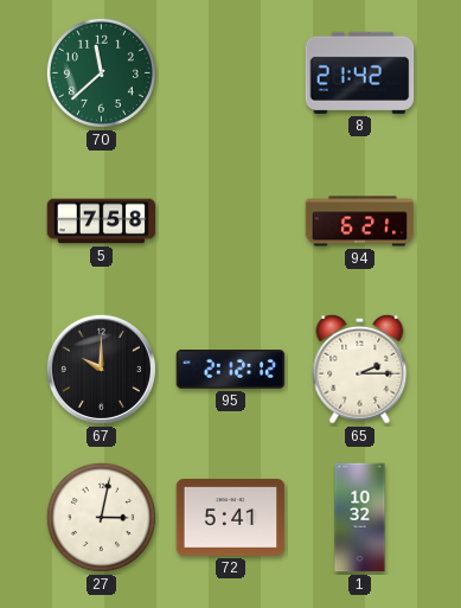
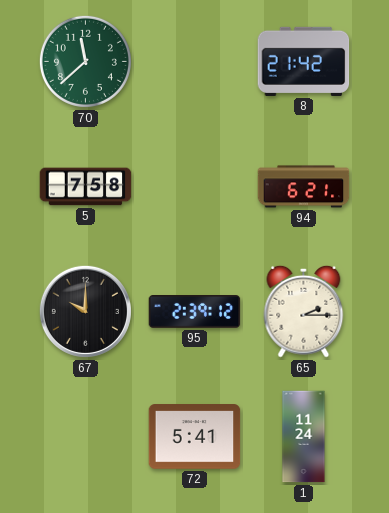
95: 2:12 -> 2:39
27: 3:02 -> none
1: 10:32 -> 11:24
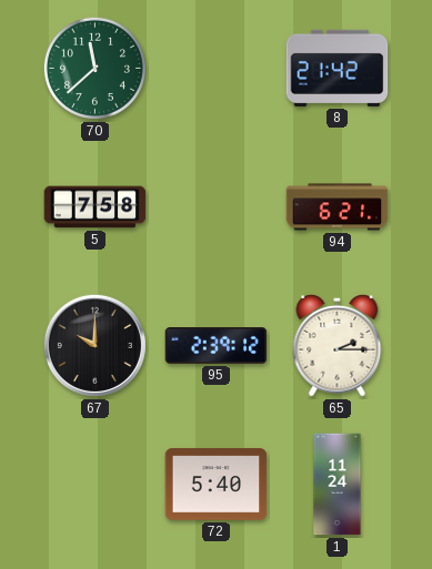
72: 5:41 -> 5:40
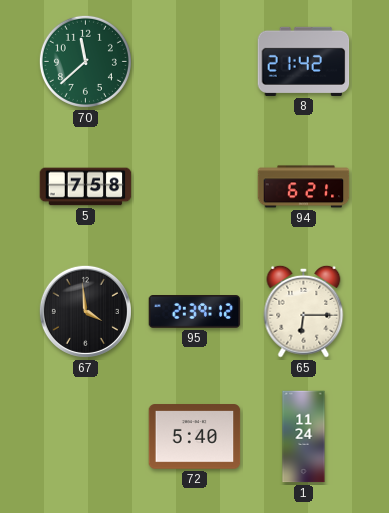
67: 10:00 -> 3:59
65: 2:15 -> 6:15
